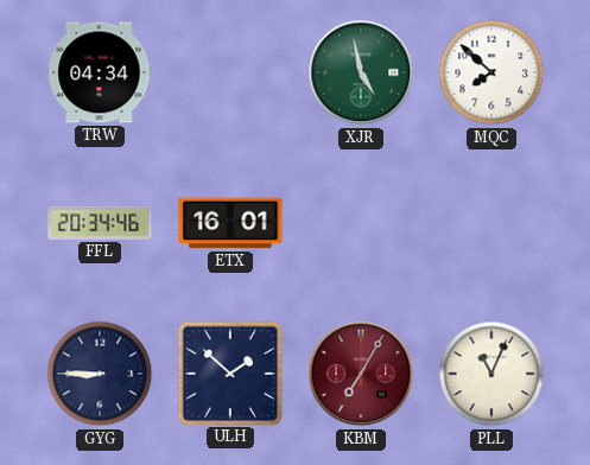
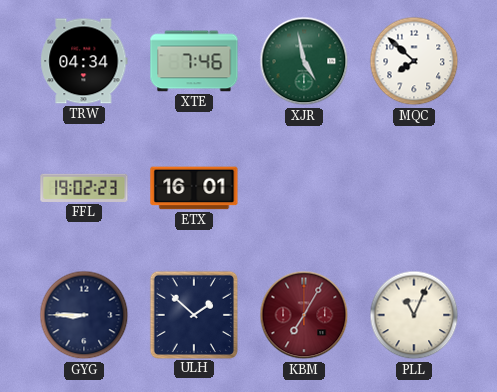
XTE: none -> 7:46
FFL: 20:34 -> 19:02
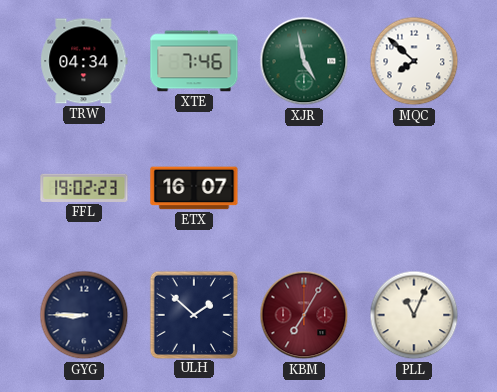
ETX: 16:01 -> 16:07
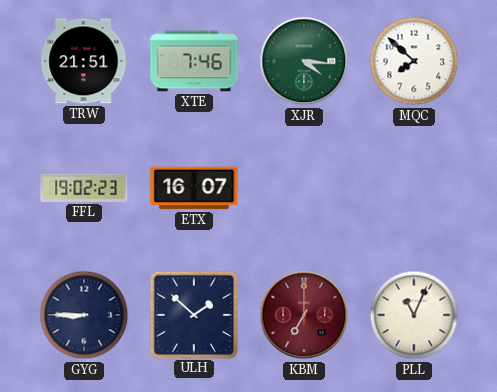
TRW: 04:34 -> 21:51
XJR: 4:58 -> 4:16
KBM: 7:05 -> 7:00
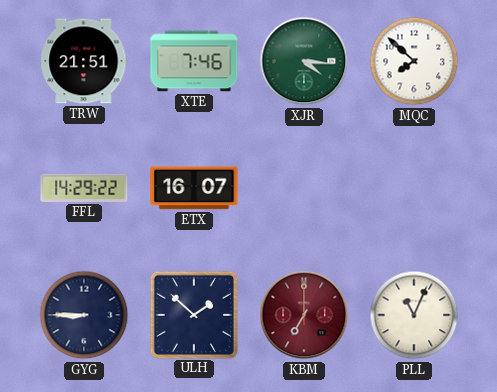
FFL: 19:02 -> 14:29
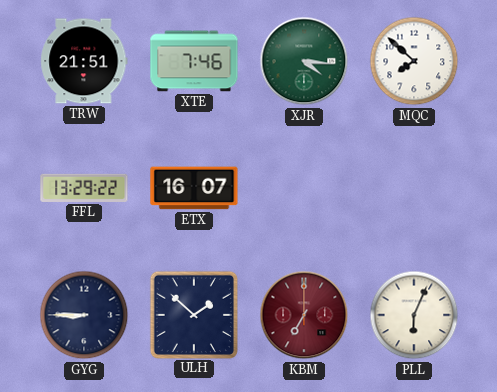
FFL: 14:29 -> 13:29
PLL: 11:04 -> 6:04
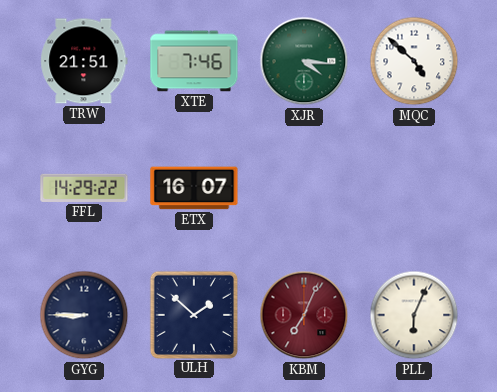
MQC: 7:52 -> 4:52
FFL: 13:29 -> 14:29
KBM: 7:00 -> 7:04
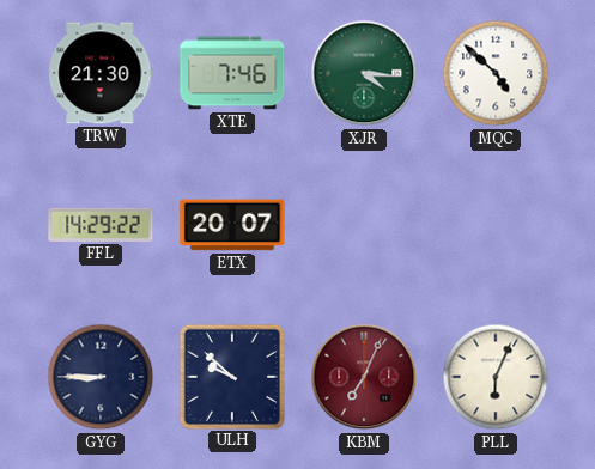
TRW: 21:51 -> 21:30
ETX: 16:07 -> 20:07
ULH: 1:52 -> 9:52
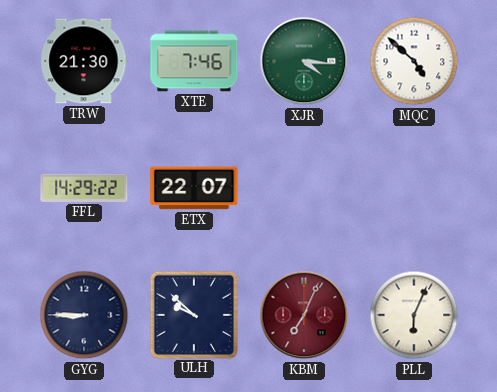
ETX: 20:07 -> 22:07
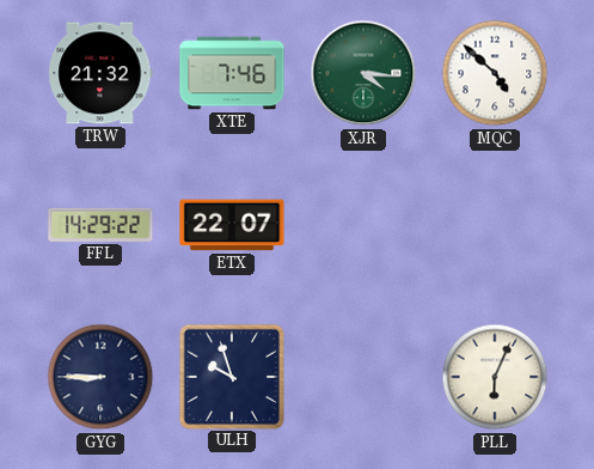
TRW: 21:30 -> 21:32
ULH: 9:52 -> 9:57
KBM: 7:04 -> none
